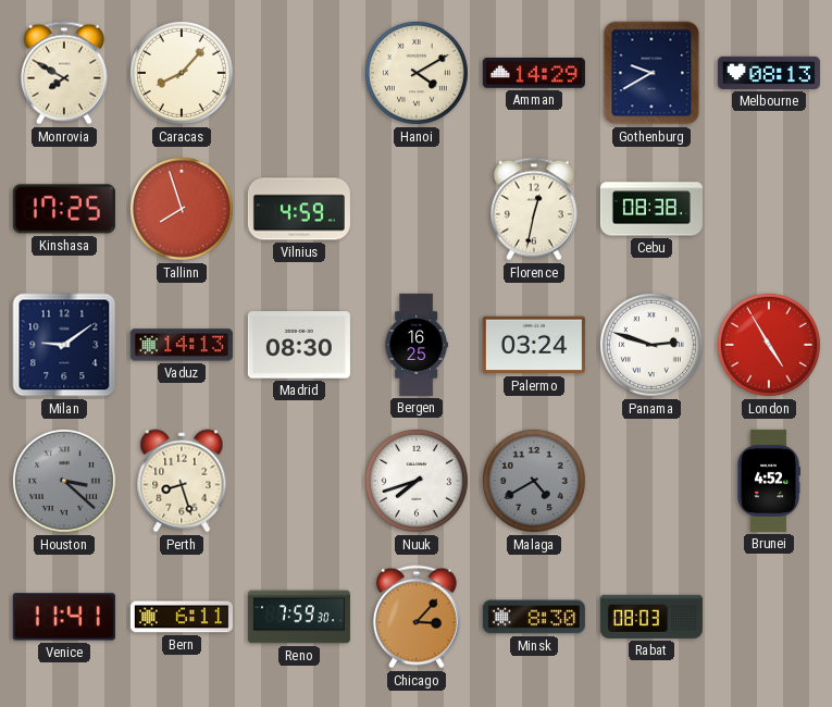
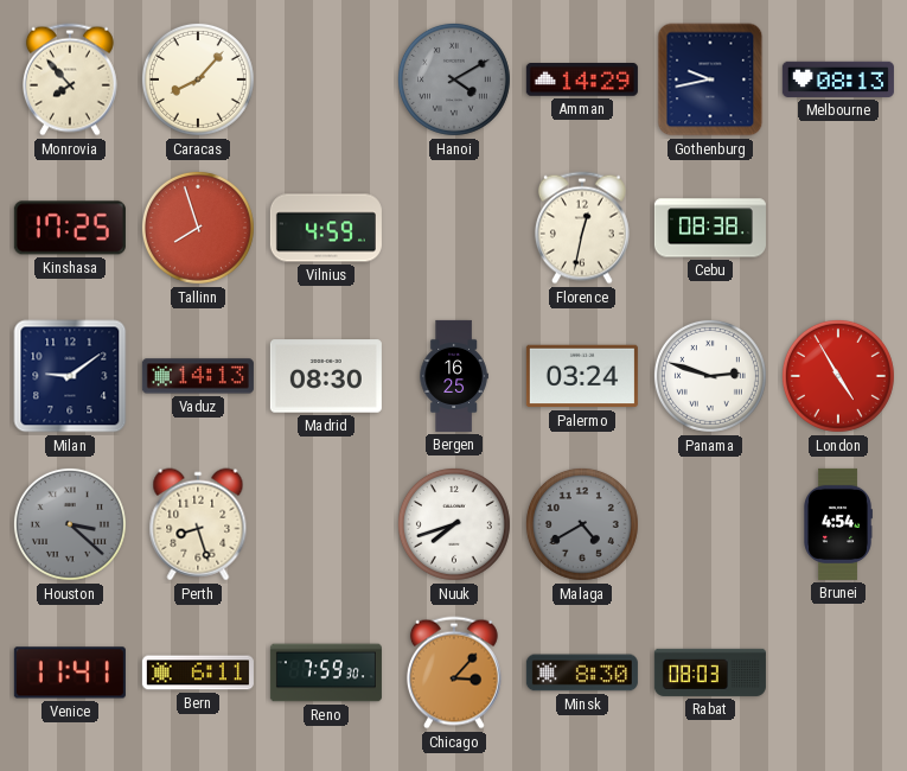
Monrovia: 7:50 -> 7:53
Hanoi dial: cream -> grey
Gothenburg: 9:40 -> 9:43
Brunei: 4:52 -> 4:54
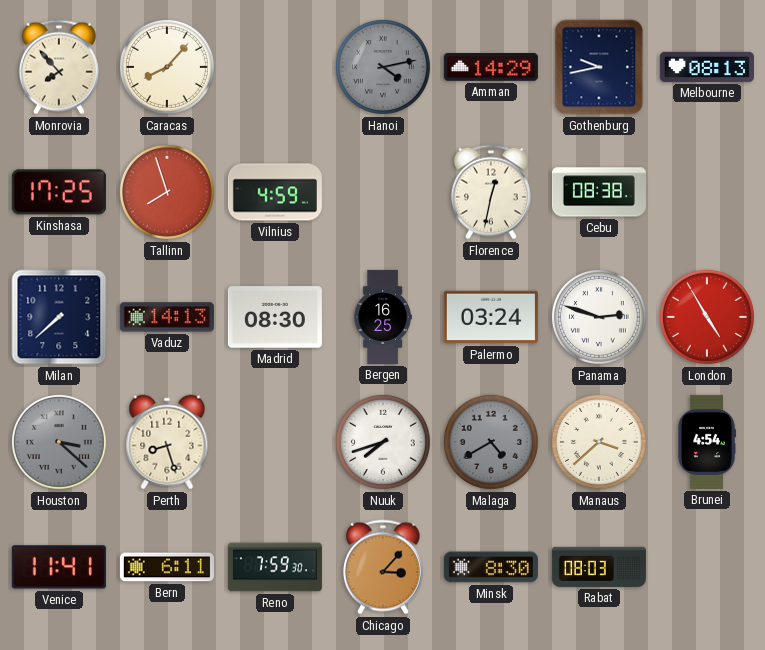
Hanoi: 4:10 -> 4:13
Milan: 9:09 -> 7:38
Manaus: none -> 3:38
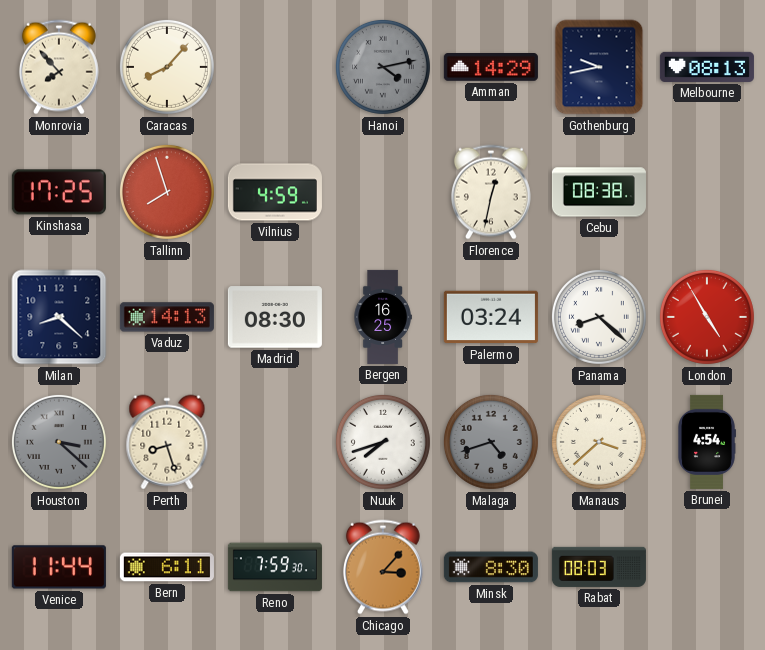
Milan: 7:38 -> 8:22
Panama: 2:48 -> 8:22
Malaga: 4:40 -> 4:42
Venice: 11:41 -> 11:44
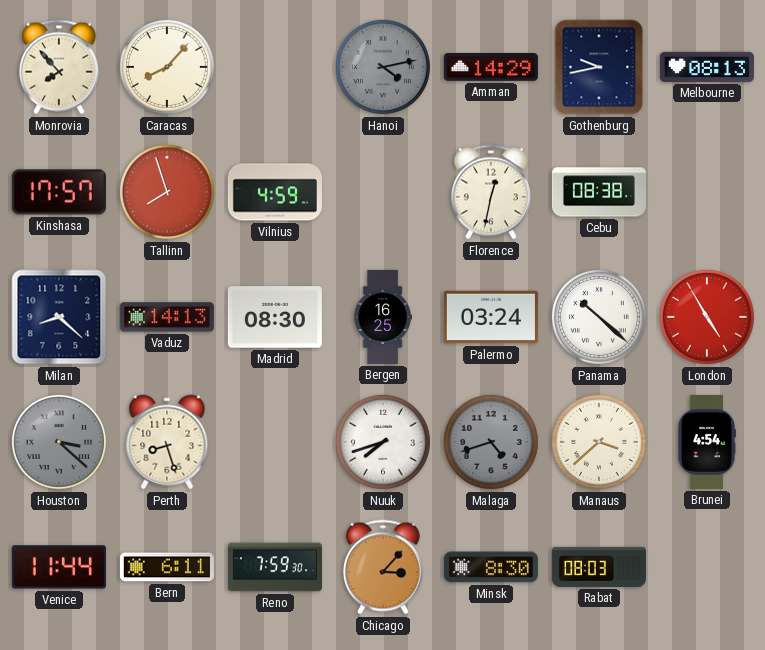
Kinshasa: 17:25 -> 17:57
Panama: 8:22 -> 10:22
